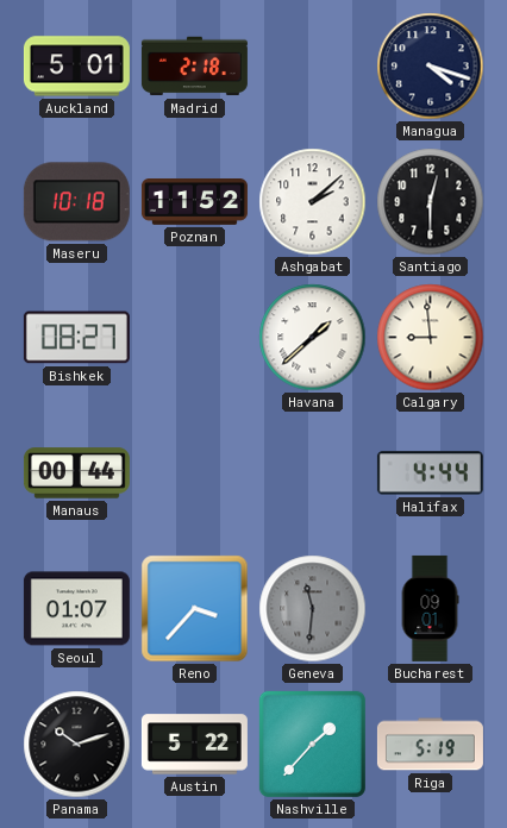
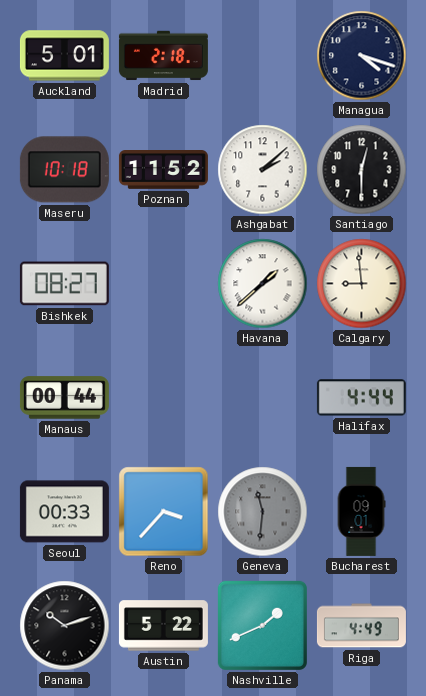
Seoul: 01:07 -> 00:33
Nashville: 1:37 -> 1:41
Riga: 5:19 -> 4:49
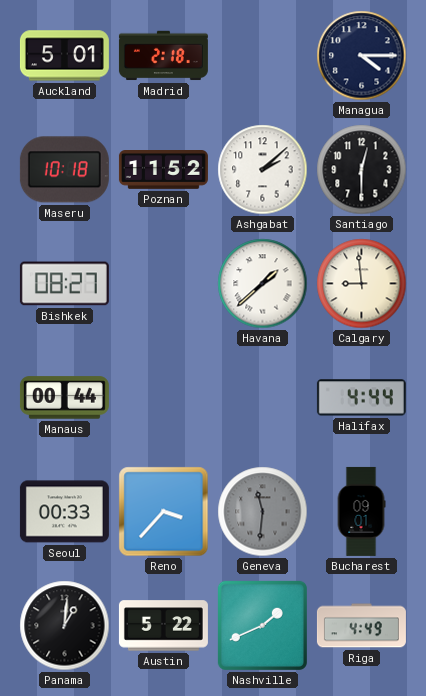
Managua: 4:18 -> 4:15
Panama: 10:12 -> 1:01
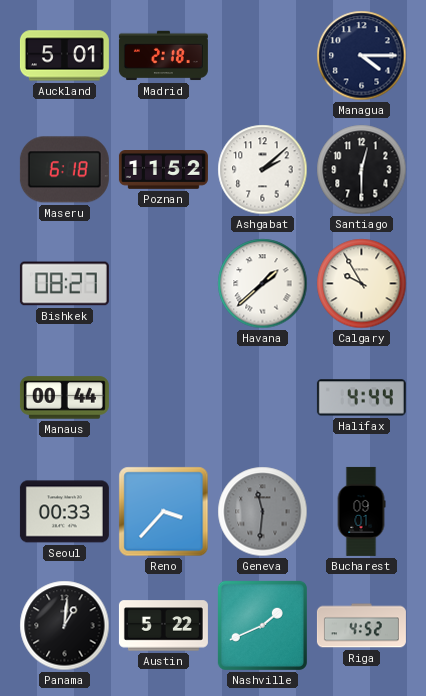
Maseru: 10:18 -> 6:18
Calgary: 8:59 -> 9:55
Riga: 4:49 -> 4:52
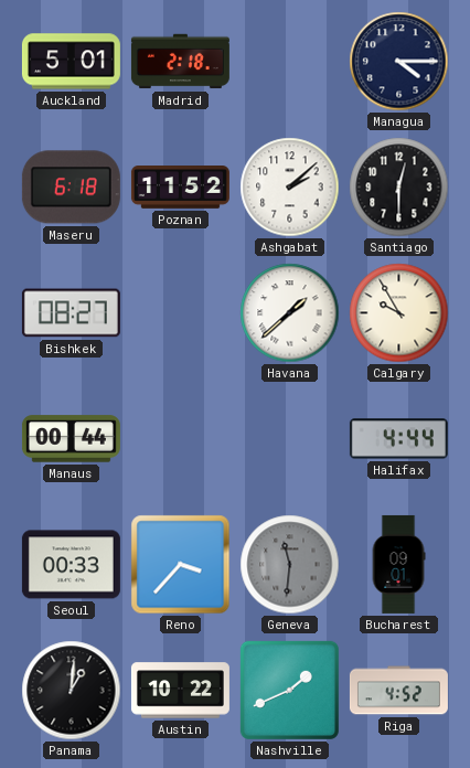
Austin: 5:22 -> 10:22
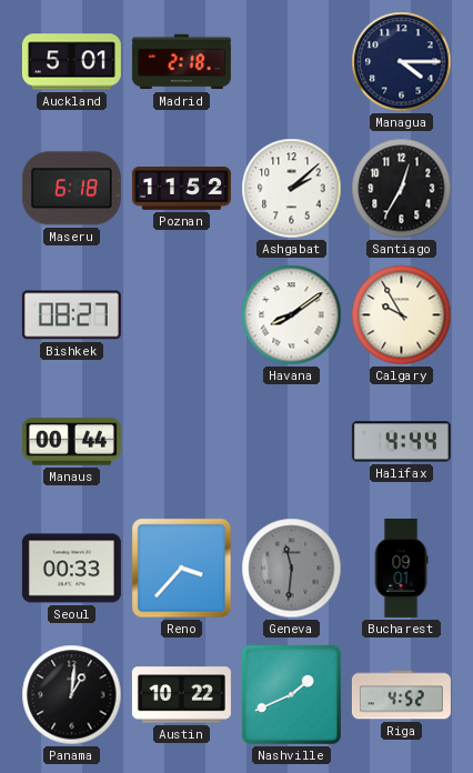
Santiago: 12:30 -> 12:35
Havana: 1:38 -> 8:09
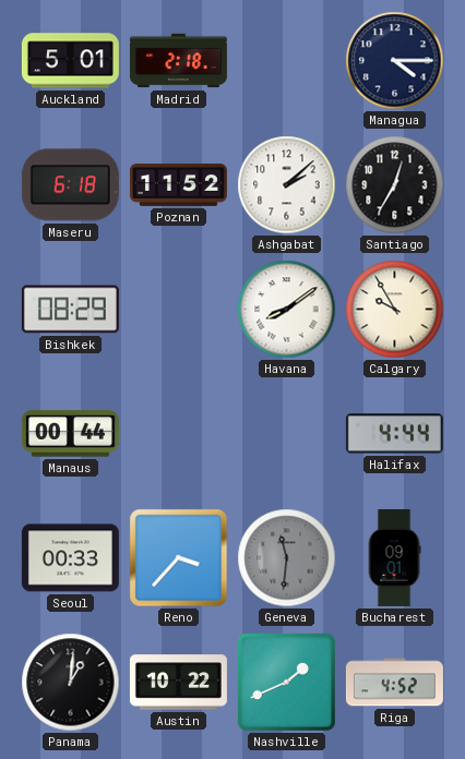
Bishkek: 08:27 -> 08:29
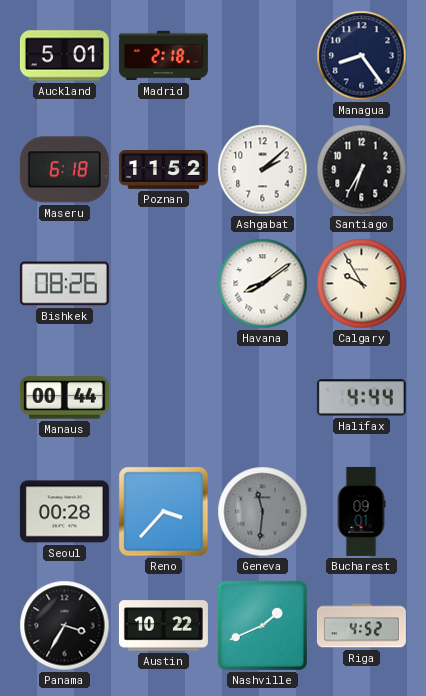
Managua: 4:15 -> 8:24
Santiago: 12:35 -> 6:35
Bishkek: 08:29 -> 08:26
Seoul: 00:33 -> 00:28
Panama: 1:01 -> 3:35
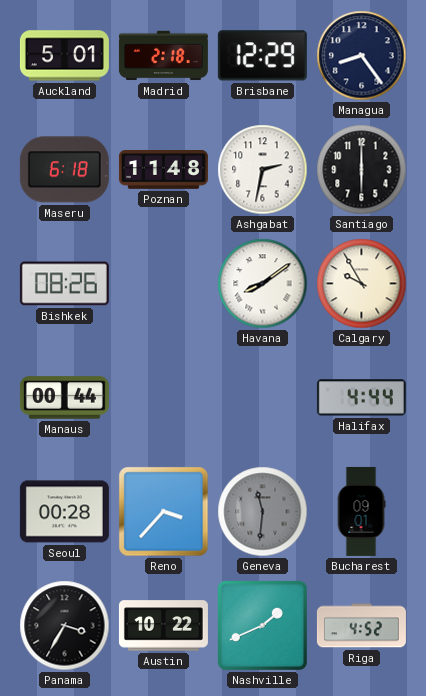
Brisbane: none -> 12:29
Poznan: 11:52 -> 11:48
Ashgabat: 2:08 -> 2:32
Santiago: 6:35 -> 6:00
